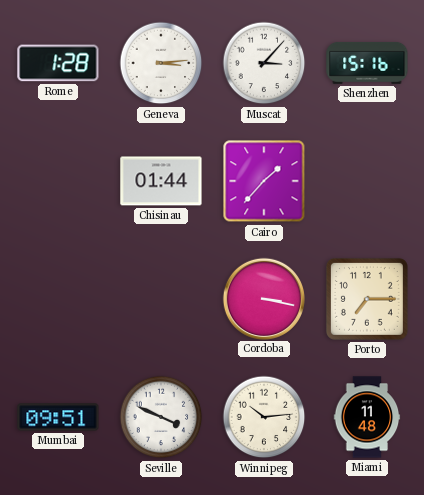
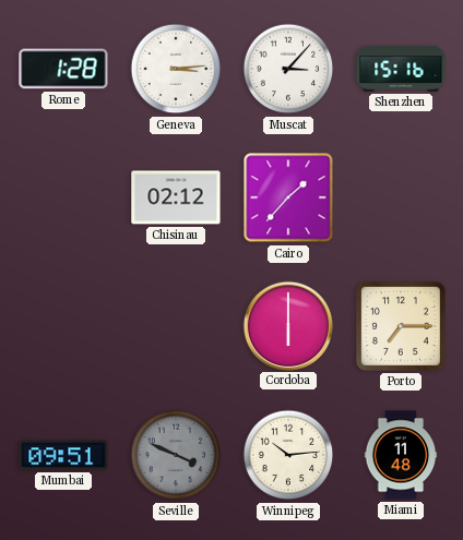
Chisinau: 01:44 -> 02:12
Cordoba: 3:17 -> 6:00
Seville dial: white -> grey
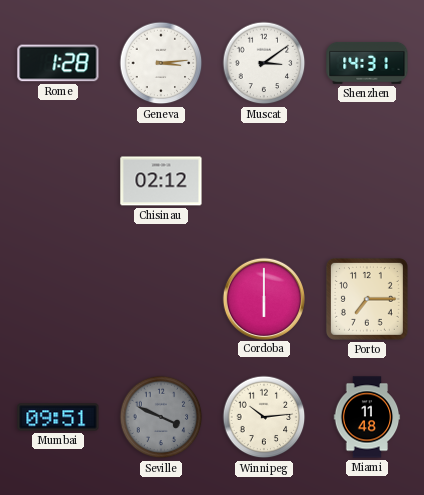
Muscat: 3:07 -> 3:09
Shenzhen: 15:16 -> 14:31
Cairo: 1:37 -> none
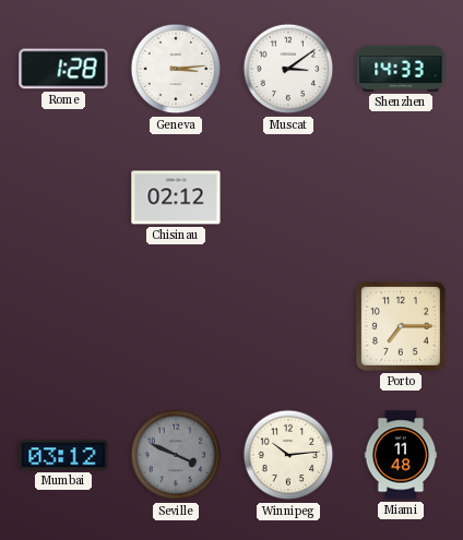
Shenzhen: 14:31 -> 14:33
Cordoba: 6:00 -> none
Mumbai: 09:51 -> 03:12
